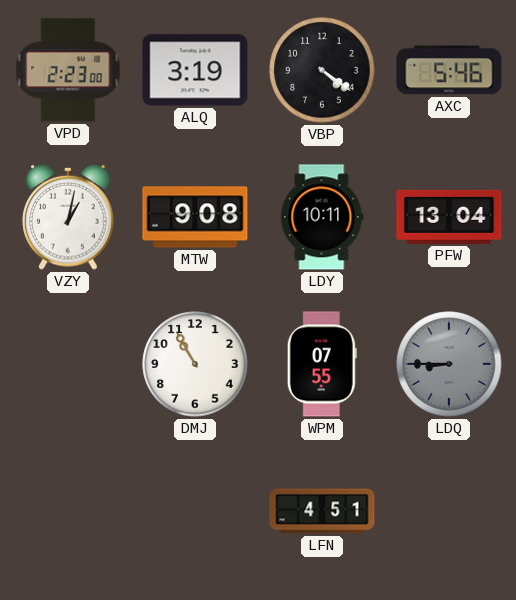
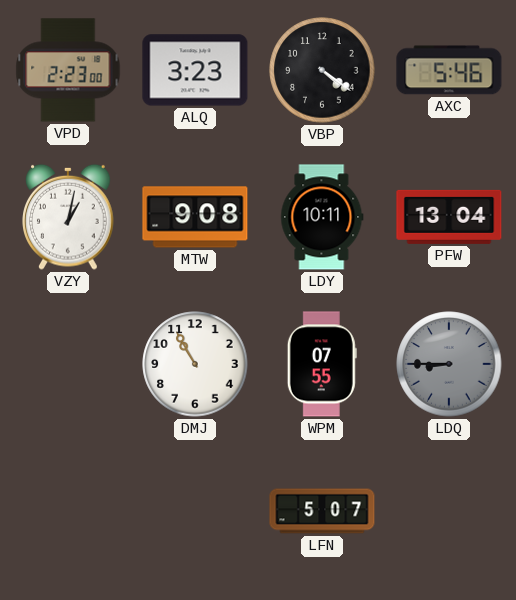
ALQ: 3:19 -> 3:23
LFN: 4:51 -> 5:07
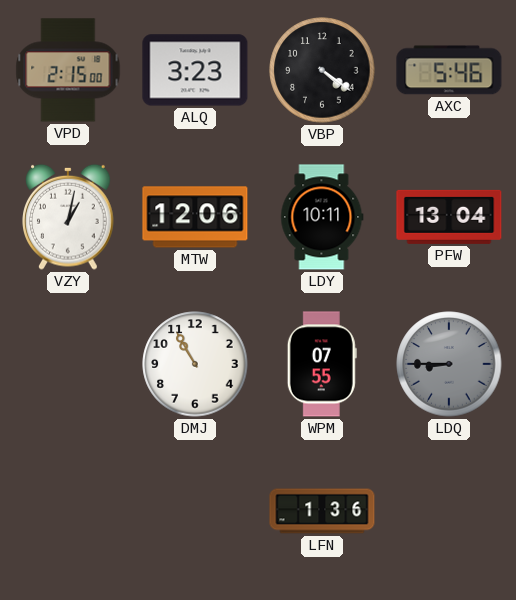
VPD: 2:23 -> 2:15
MTW: 9:08 -> 12:06
LFN: 5:07 -> 1:36
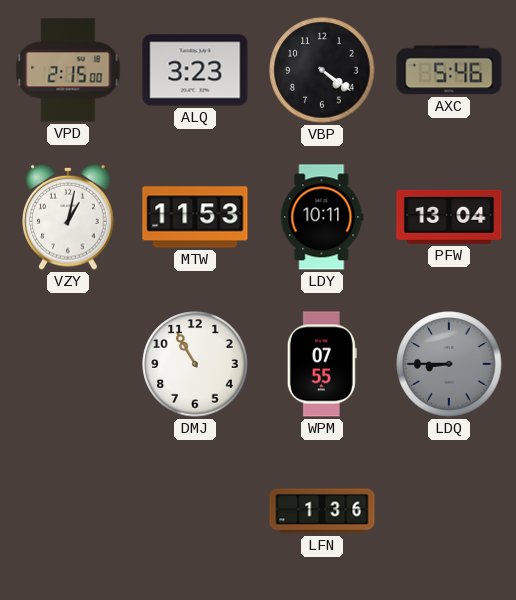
MTW: 12:06 -> 11:53
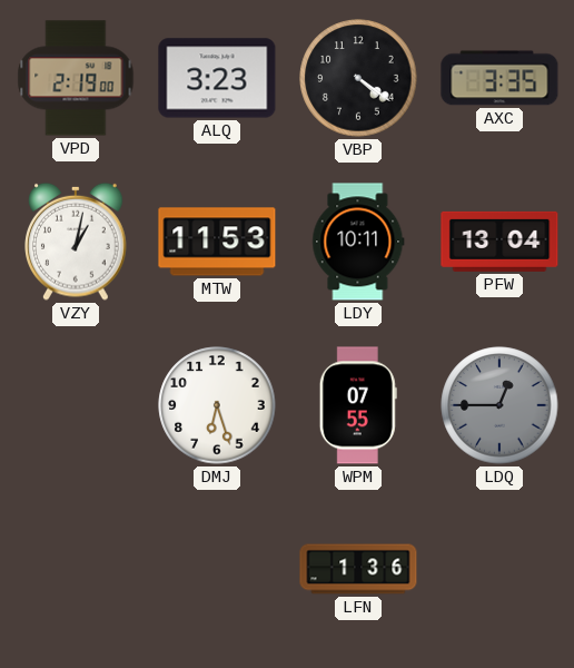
VPD: 2:15 -> 2:19
AXC: 5:46 -> 3:35
DMJ: 10:55 -> 6:27
LDQ: 8:45 -> 12:45
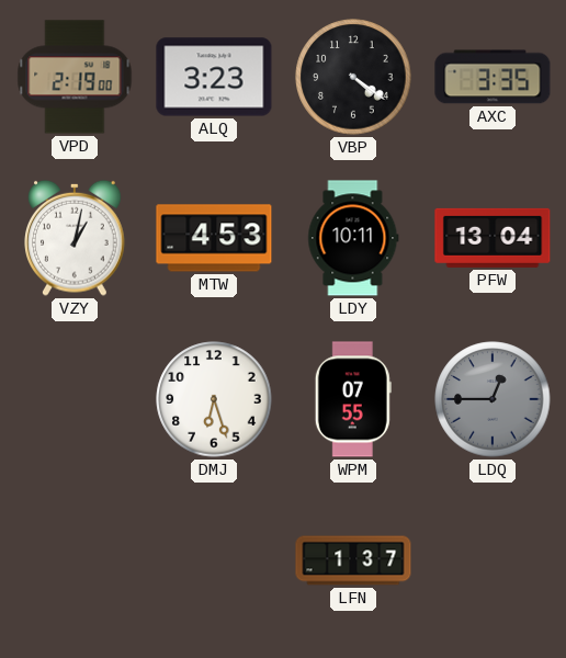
MTW: 11:53 -> 4:53
LFN: 1:36 -> 1:37
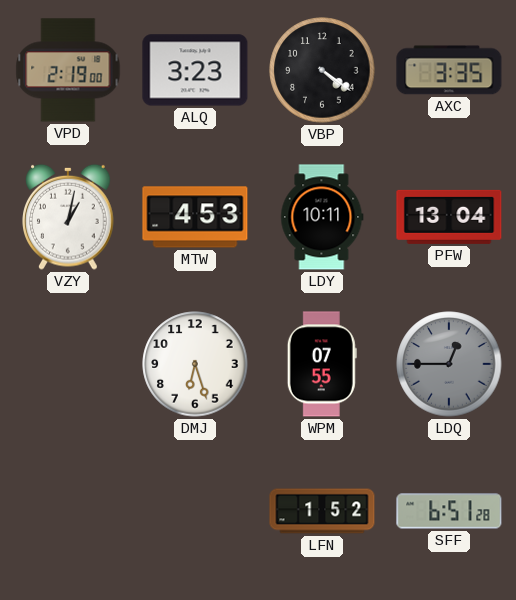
LFN: 1:37 -> 1:52
SFF: none -> 6:51
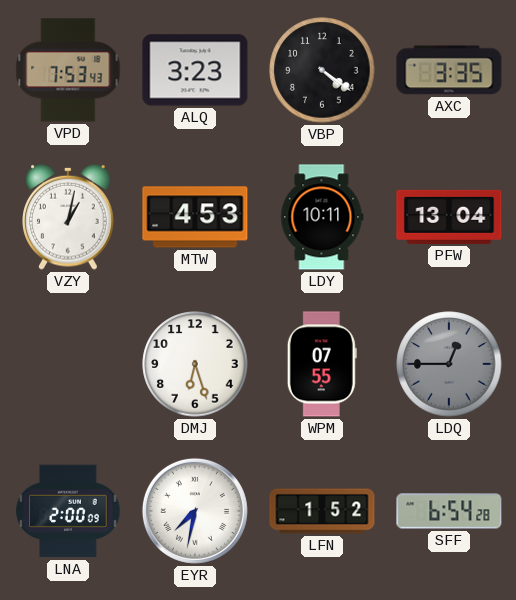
VPD: 2:19 -> 7:53
LNA: none -> 2:00
EYR: none -> 7:32
SFF: 6:51 -> 6:54
